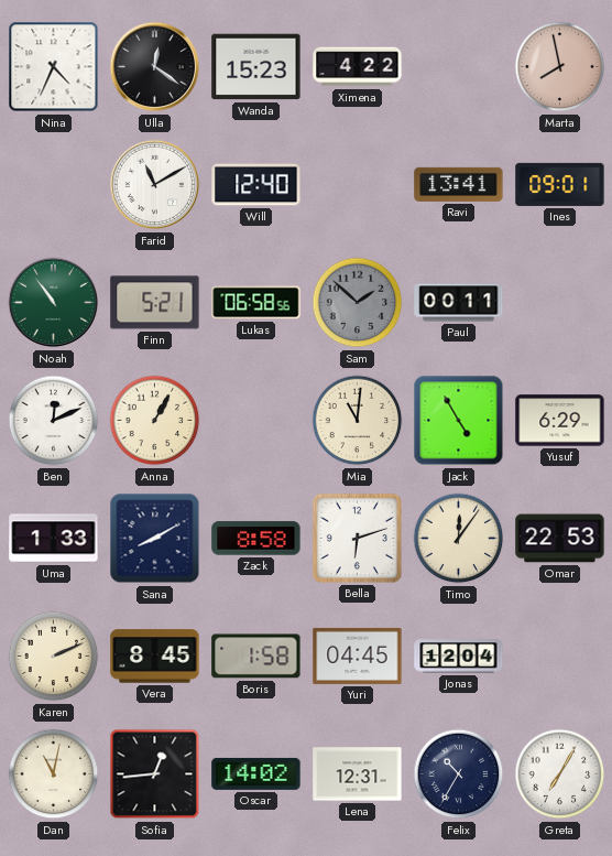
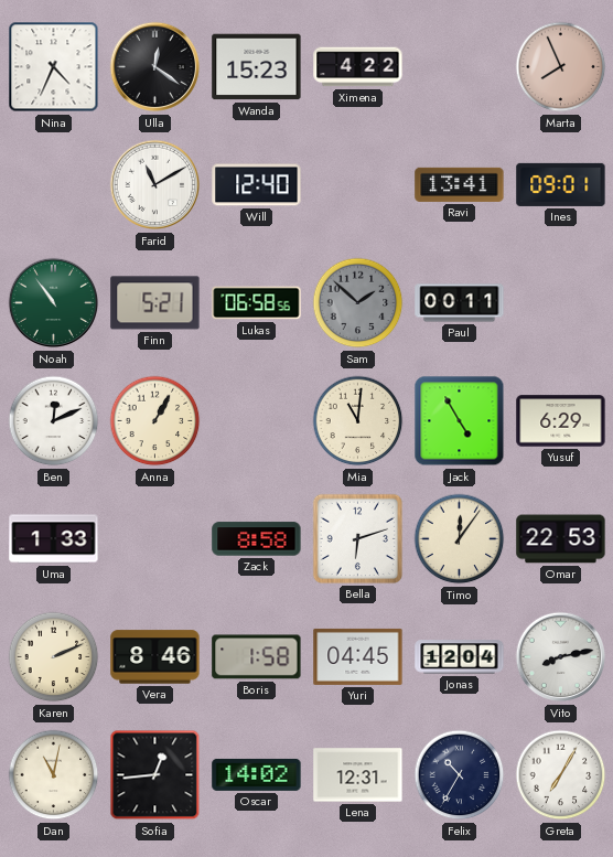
Marta: 7:58 -> 7:56
Sana: 8:10 -> none
Vera: 8:45 -> 8:46
Vito: none -> 8:13
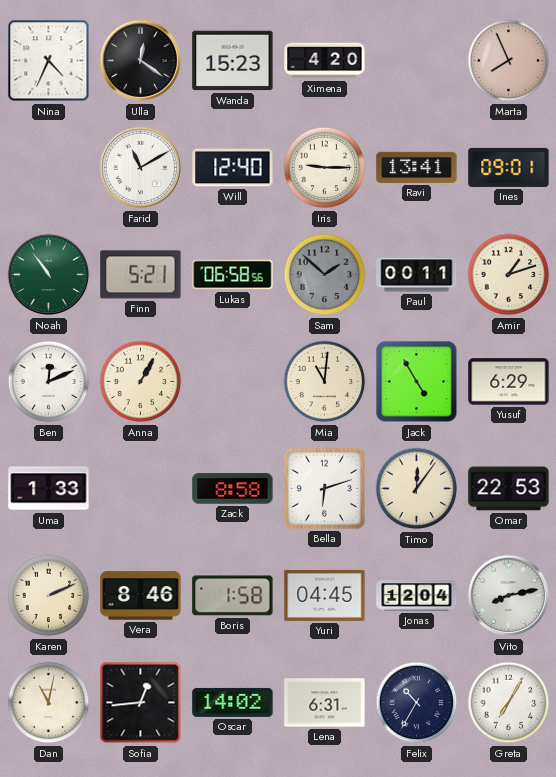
Ximena: 4:22 -> 4:20
Iris: none -> 9:15
Amir: none -> 1:12
Lena: 12:31 -> 6:31
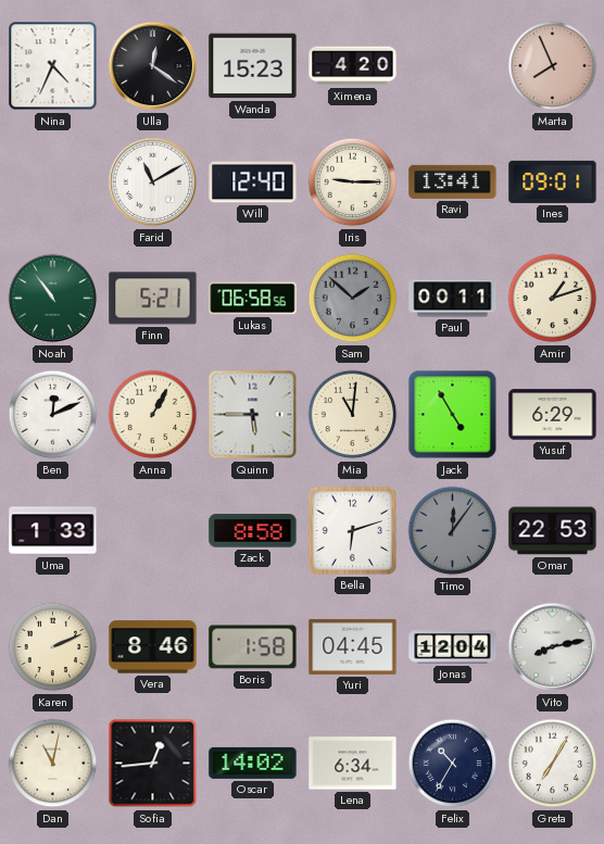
Quinn: none -> 5:45
Timo dial: cream -> grey
Lena: 6:31 -> 6:34
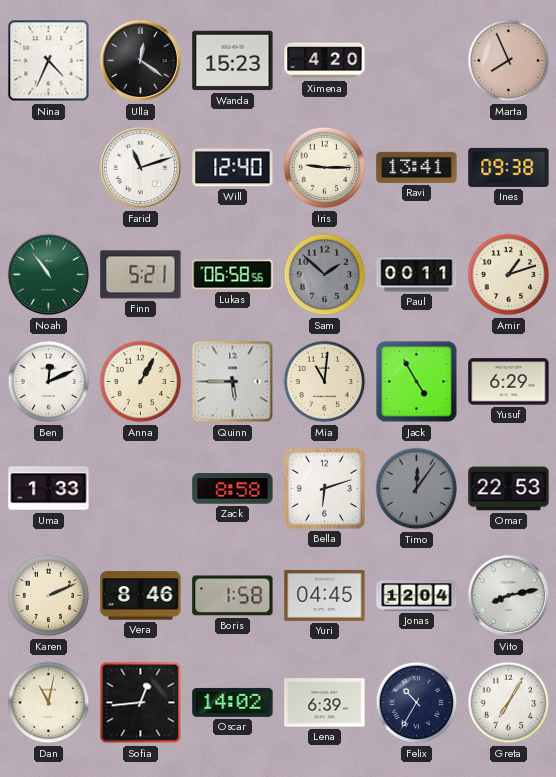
Farid: 11:10 -> 11:12
Ines: 09:01 -> 09:38
Lena: 6:34 -> 6:39
